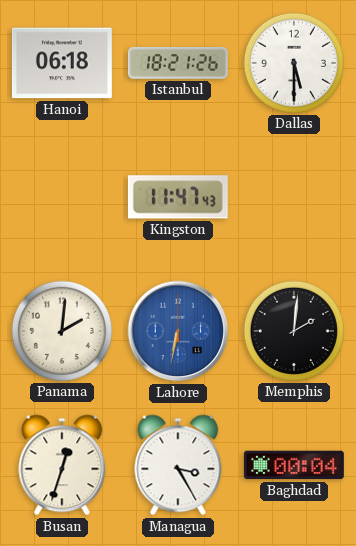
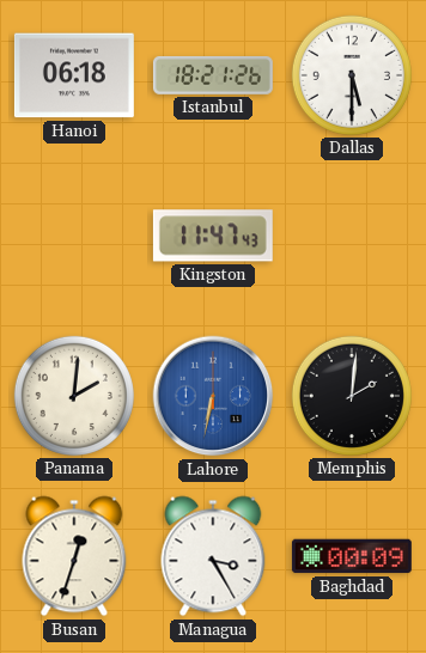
Baghdad: 00:04 -> 00:09
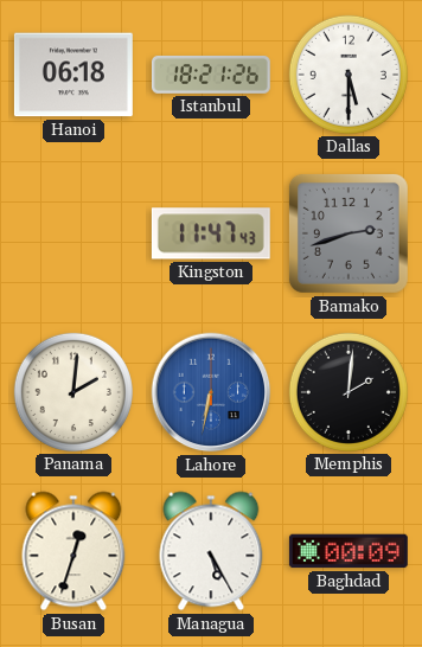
Bamako: none -> 2:42
Managua: 3:25 -> 5:25
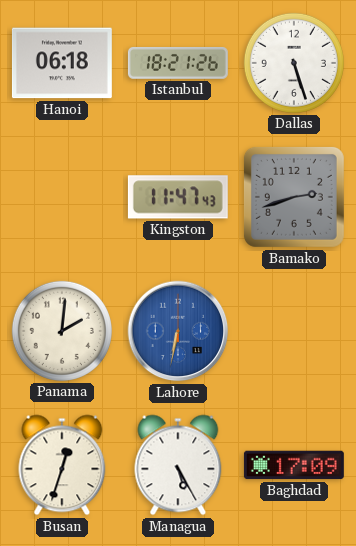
Dallas: 5:30 -> 5:27
Memphis: 2:01 -> none
Baghdad: 00:09 -> 17:09
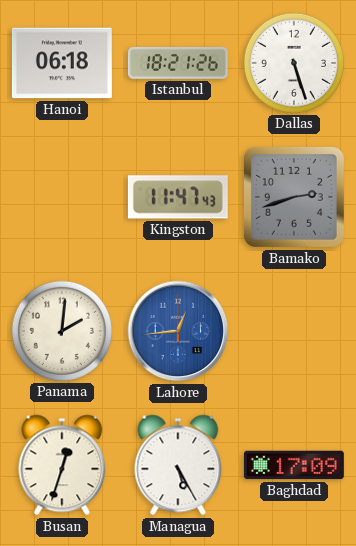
Lahore: 6:32 -> 12:44
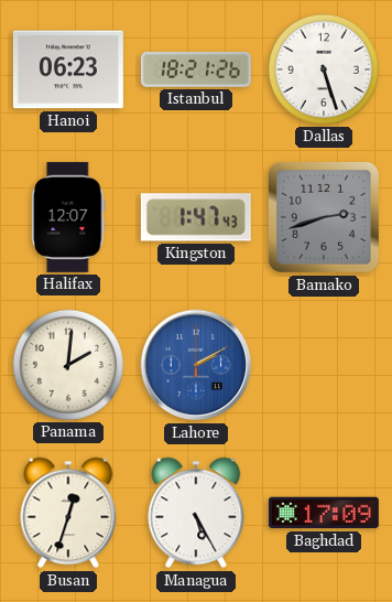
Hanoi: 06:18 -> 06:23
Halifax: none -> 12:07
Kingston: 11:47 -> 1:47
Lahore: 12:44 -> 2:10
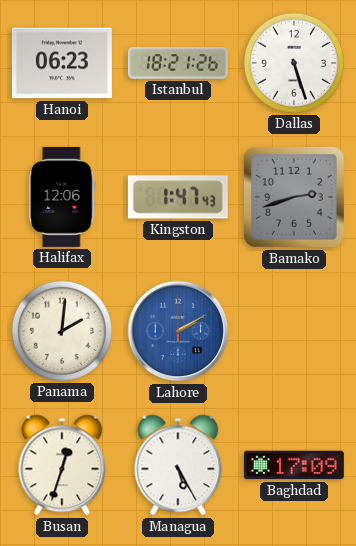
Halifax: 12:07 -> 12:06
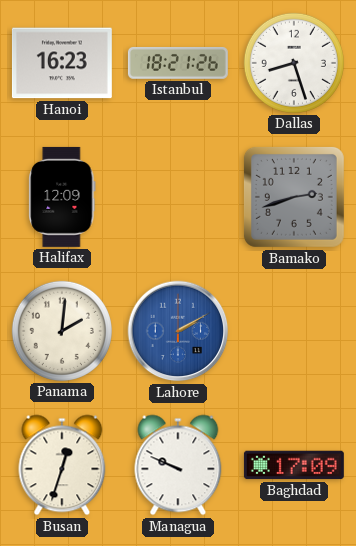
Hanoi: 06:23 -> 16:23
Dallas: 5:27 -> 8:27
Halifax: 12:06 -> 12:09
Kingston: 1:47 -> none
Managua: 5:25 -> 9:49
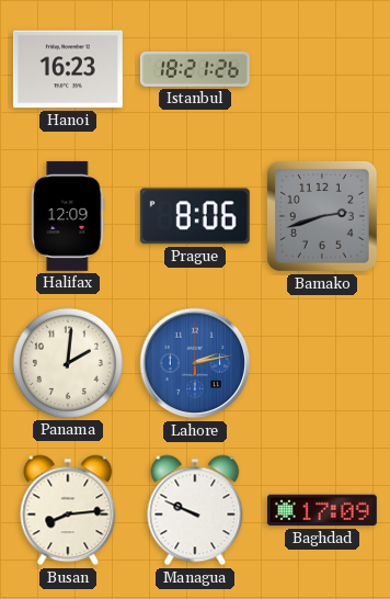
Dallas: 8:27 -> none
Prague: none -> 8:06
Lahore: 2:10 -> 2:13
Busan: 12:33 -> 8:14
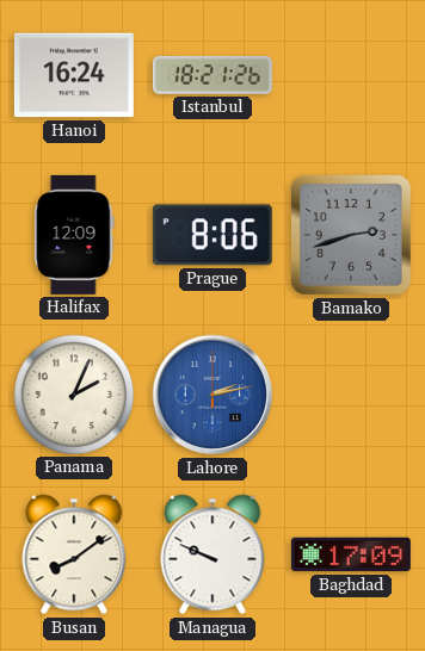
Hanoi: 16:23 -> 16:24
Panama: 2:01 -> 2:04
Busan: 8:14 -> 8:09
